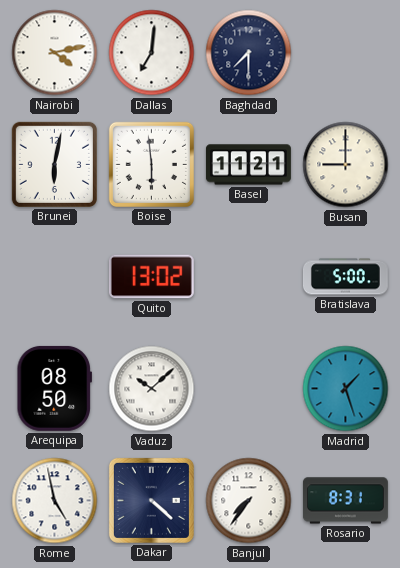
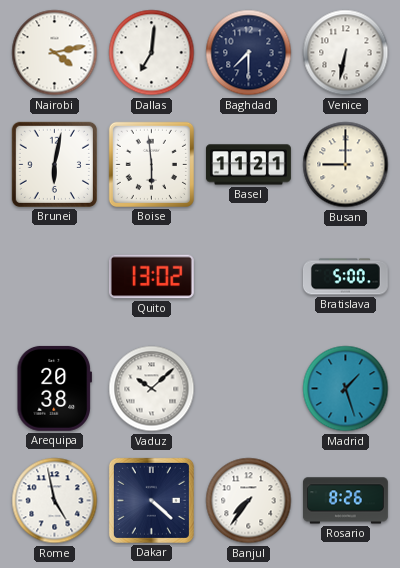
Venice: none -> 6:32
Arequipa: 08:50 -> 20:38
Rosario: 8:31 -> 8:26
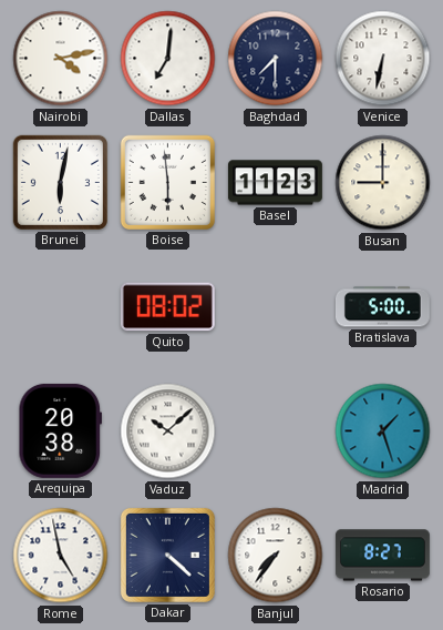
Basel: 11:21 -> 11:23
Quito: 13:02 -> 08:02
Rosario: 8:26 -> 8:27
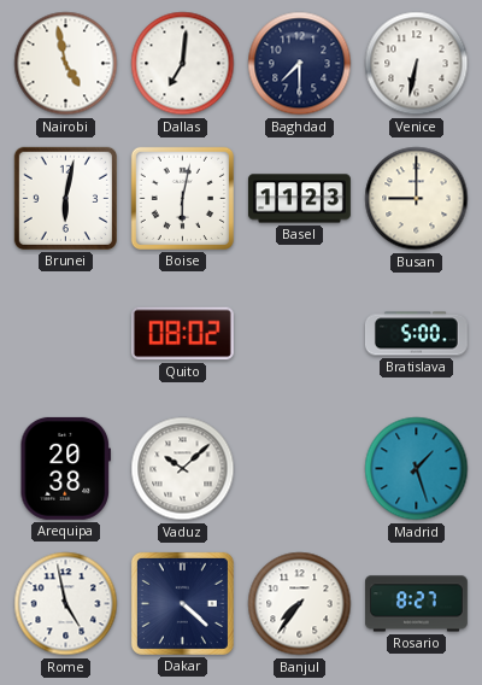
Nairobi: 4:13 -> 4:58
Boise: 5:59 -> 6:02
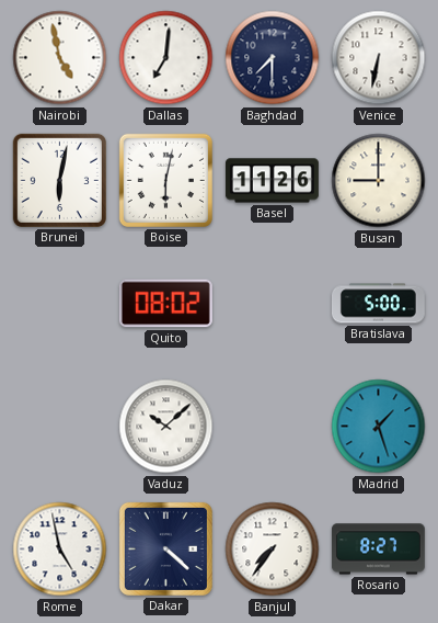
Basel: 11:23 -> 11:26
Arequipa: 20:38 -> none
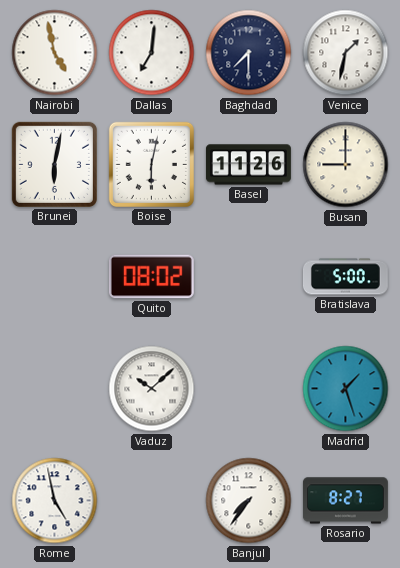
Venice: 6:32 -> 1:32
Dakar: 4:22 -> none
